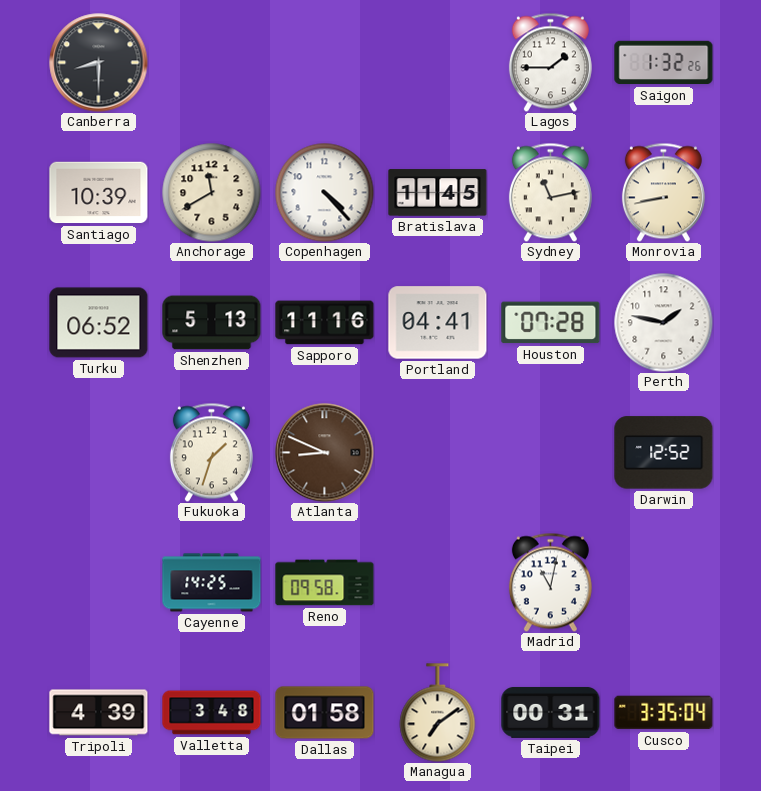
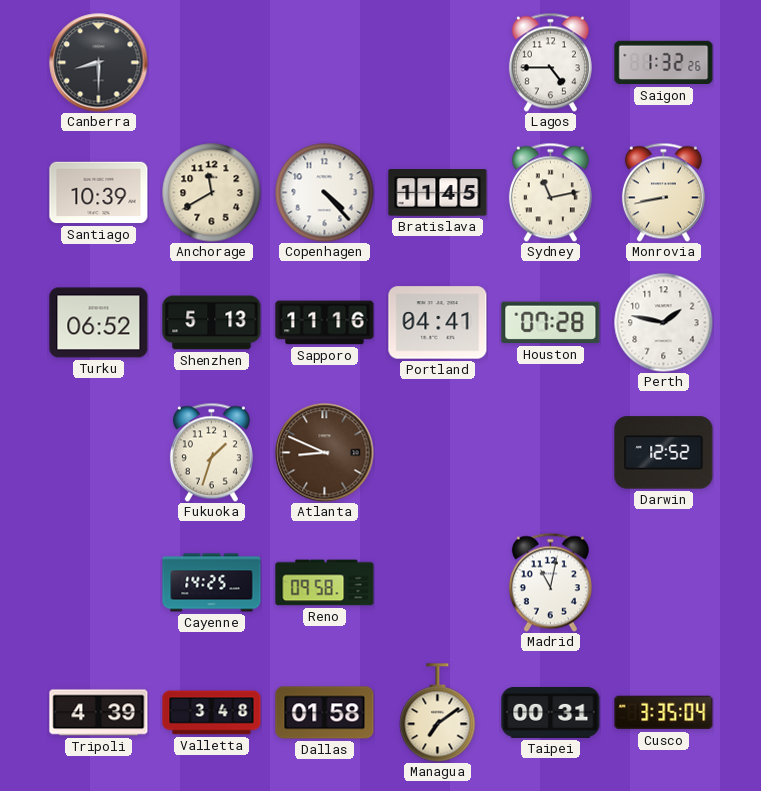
Lagos: 1:45 -> 4:45
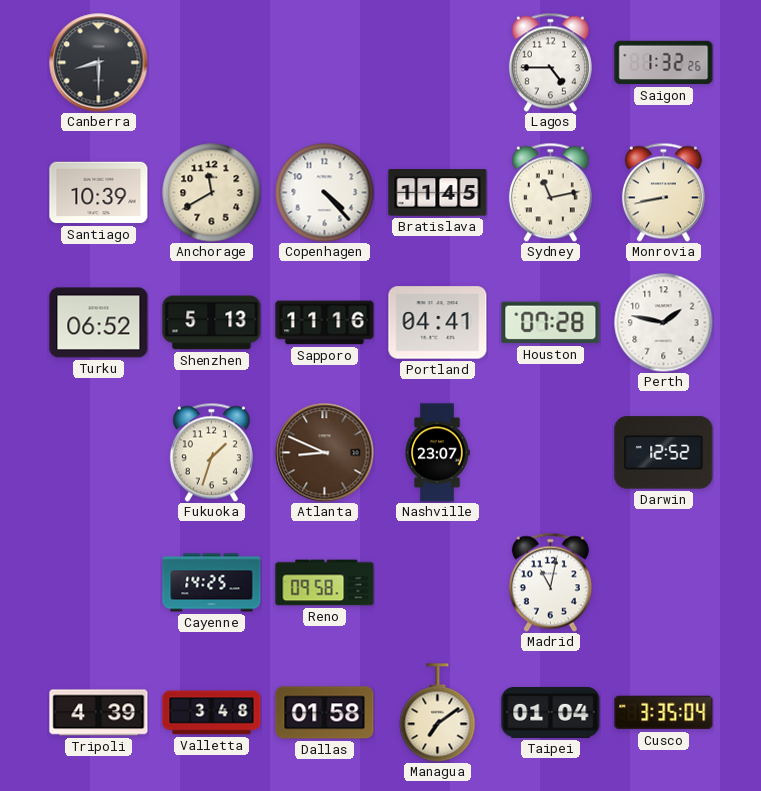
Nashville: none -> 23:07
Taipei: 00:31 -> 01:04
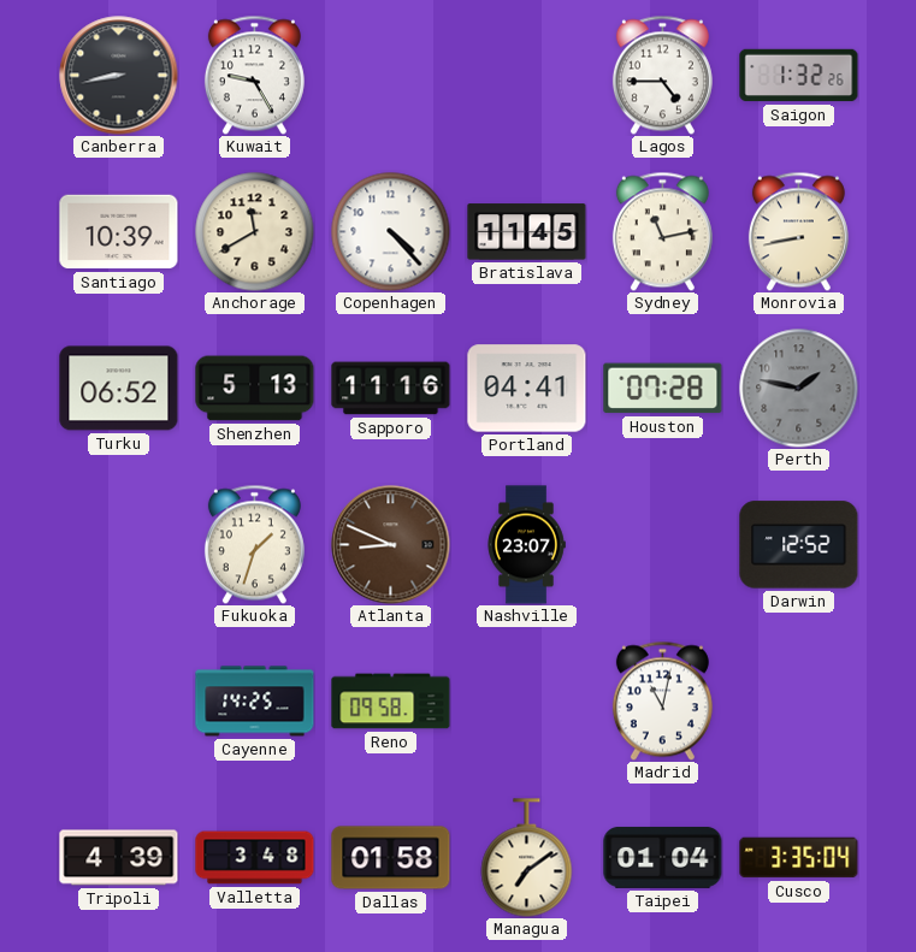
Canberra: 8:30 -> 8:43
Kuwait: none -> 9:25
Perth dial: white -> grey
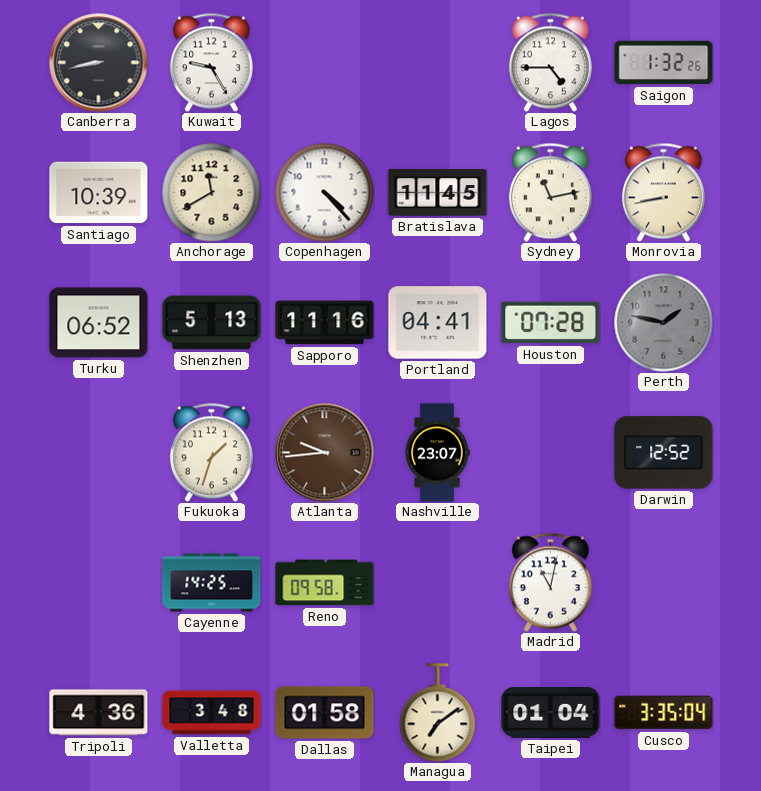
Atlanta: 8:49 -> 9:44
Tripoli: 4:39 -> 4:36
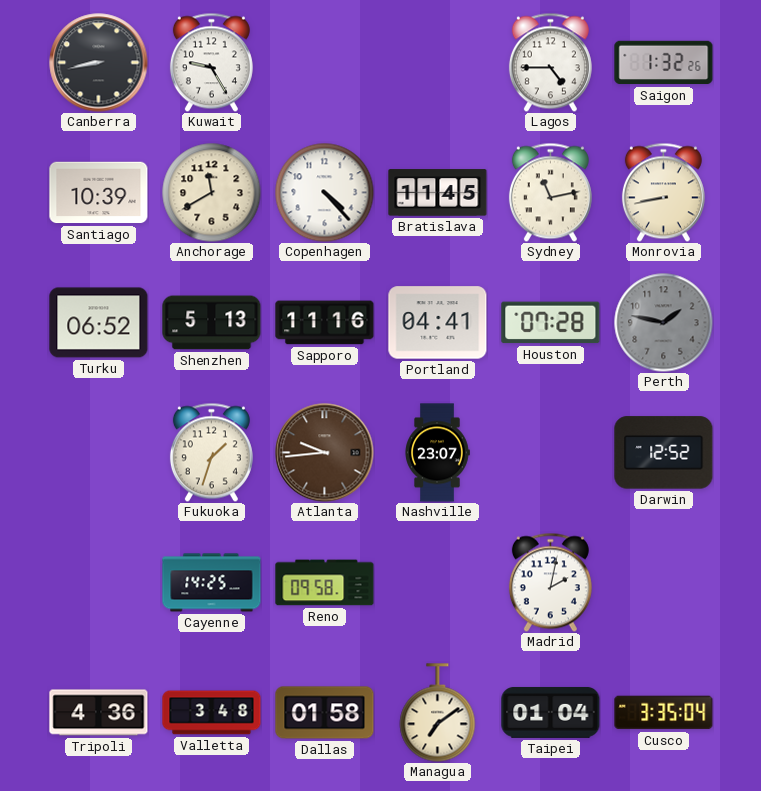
Madrid: 11:02 -> 2:02
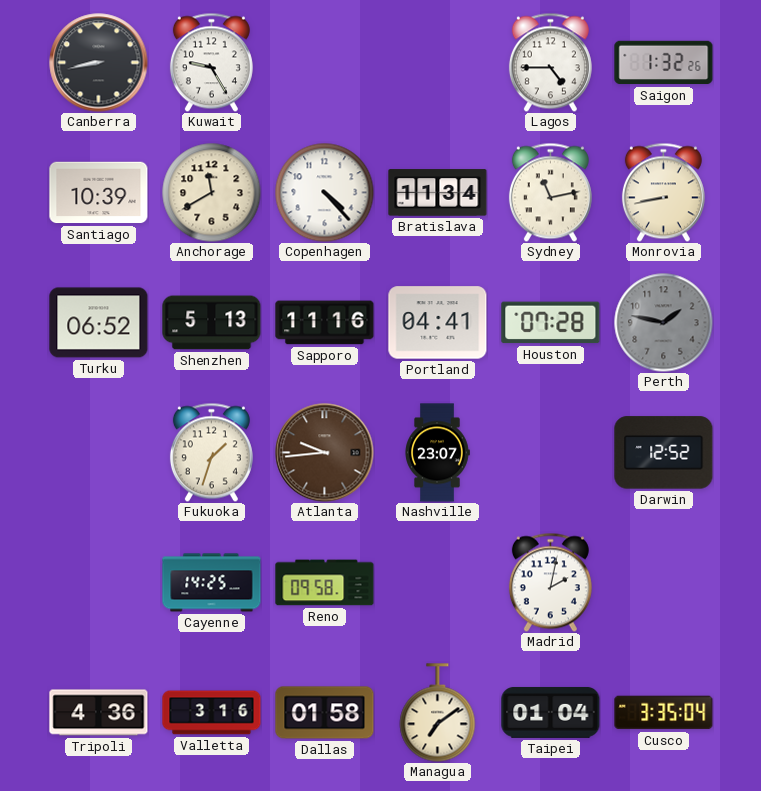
Bratislava: 11:45 -> 11:34
Valletta: 3:48 -> 3:16
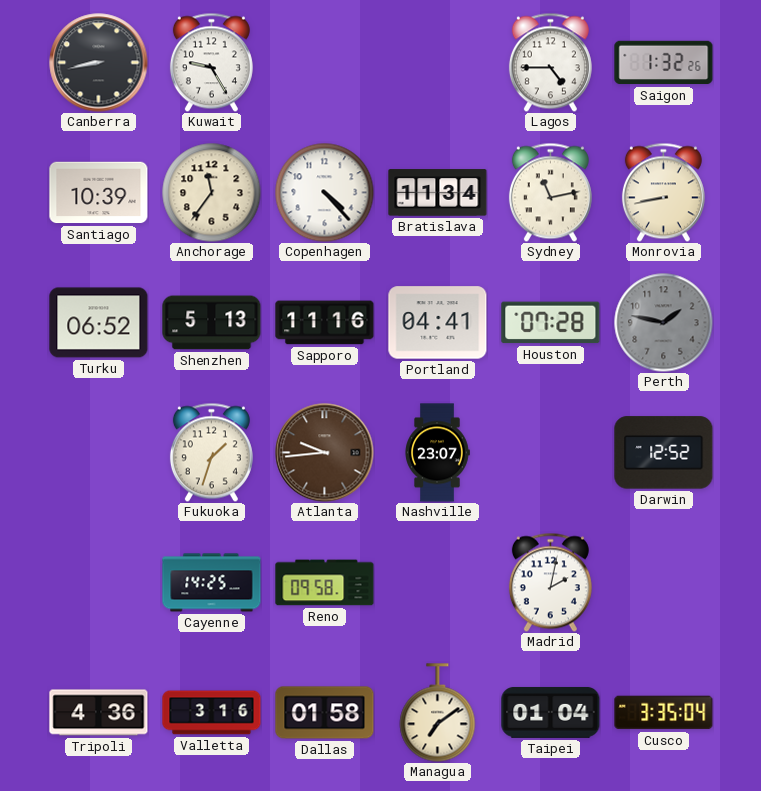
Anchorage: 11:40 -> 11:36
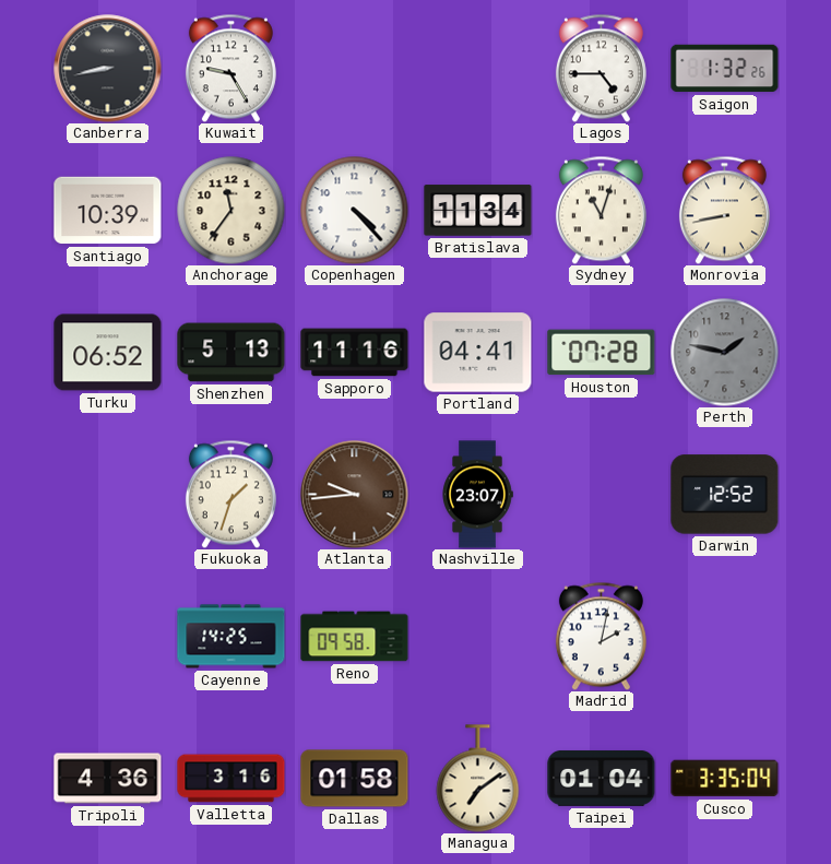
Sydney: 11:13 -> 11:03
